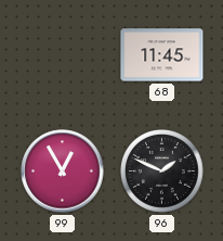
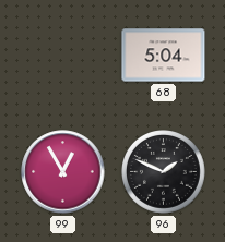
68: 11:45 -> 5:04
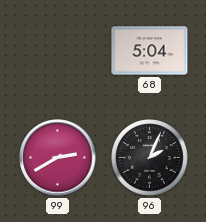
99: 12:55 -> 2:40
96: 1:49 -> 2:04
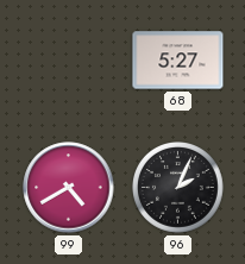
68: 5:04 -> 5:27
99: 2:40 -> 4:40
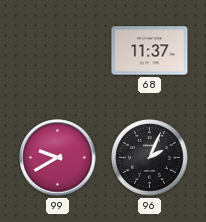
68: 5:27 -> 11:37
99: 4:40 -> 9:40
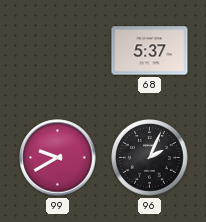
68: 11:37 -> 5:37
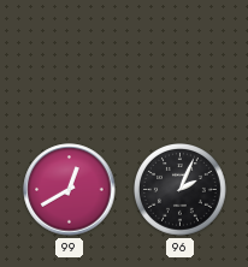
68: 5:37 -> none
99: 9:40 -> 12:40
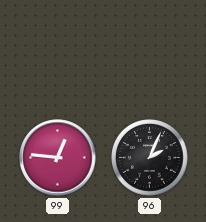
99: 12:40 -> 12:46
